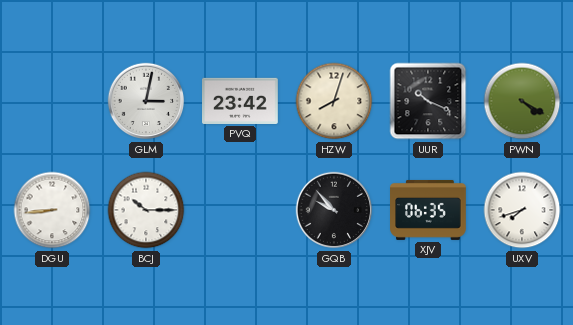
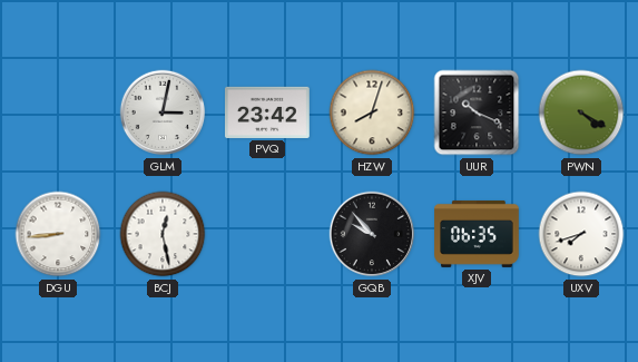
BCJ: 10:15 -> 12:28
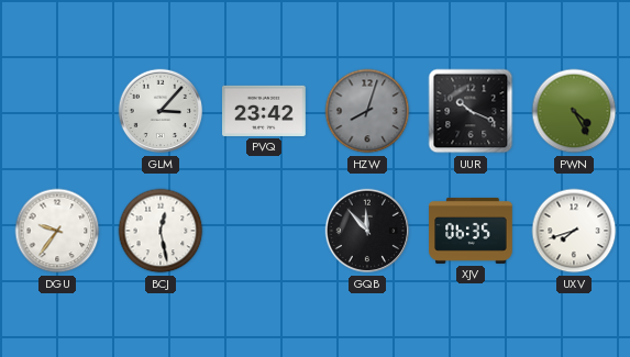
GLM: 3:02 -> 3:07
HZW dial: cream -> grey
PWN: 4:20 -> 4:25
DGU: 8:44 -> 9:36
GQB: 9:53 -> 11:53
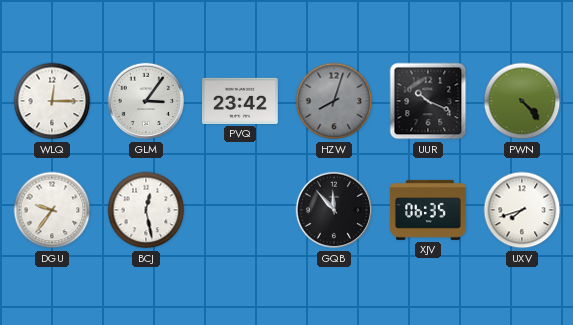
WLQ: none -> 12:15
GLM: 3:07 -> 3:06
PWN: 4:25 -> 4:23
